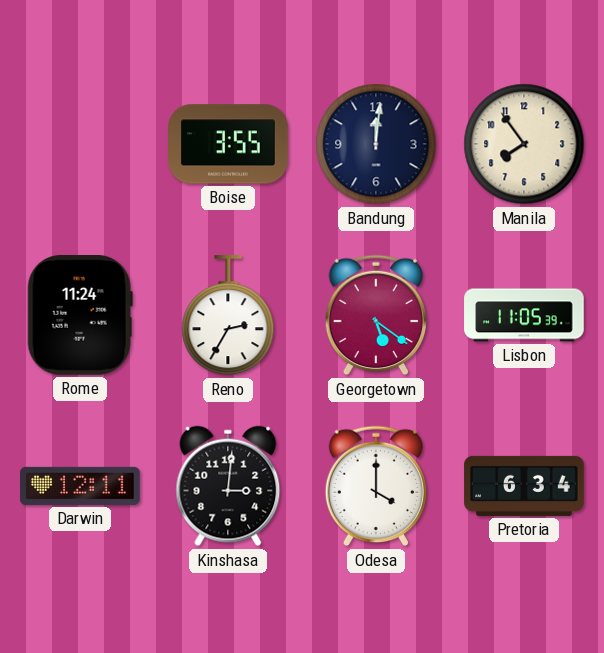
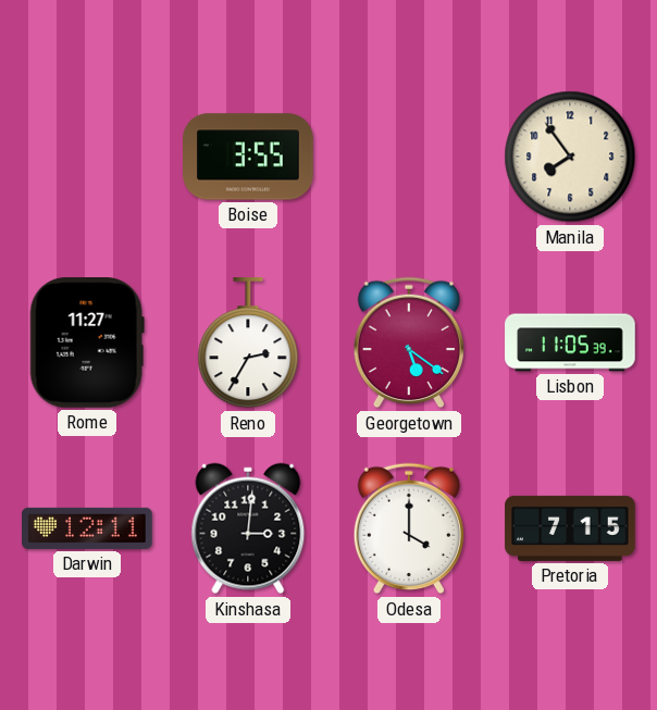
Bandung: 12:01 -> none
Rome: 11:24 -> 11:27
Pretoria: 6:34 -> 7:15
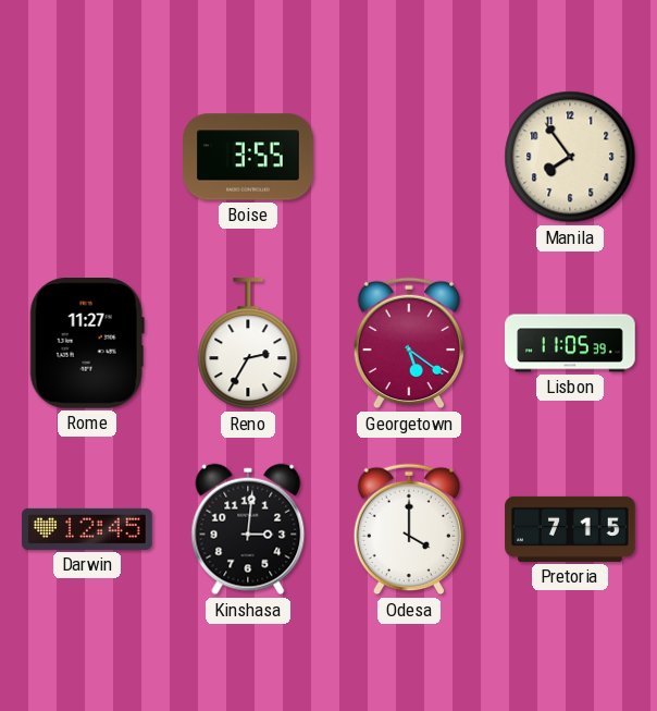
Darwin: 12:11 -> 12:45
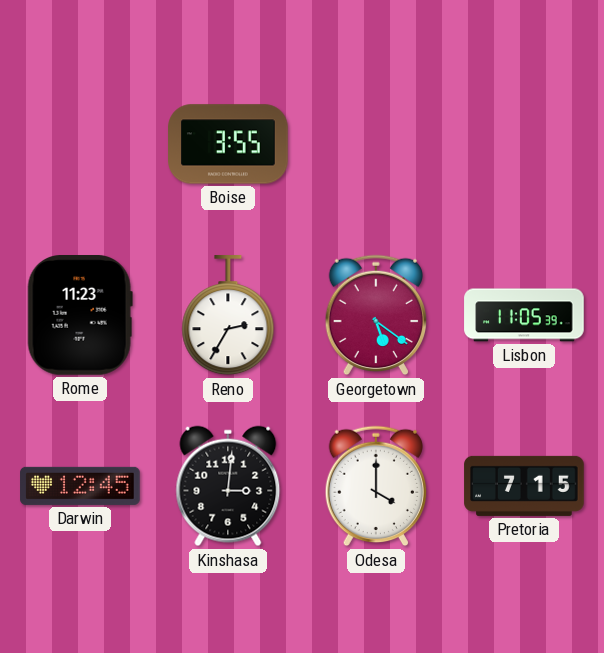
Manila: 7:54 -> none
Rome: 11:27 -> 11:23
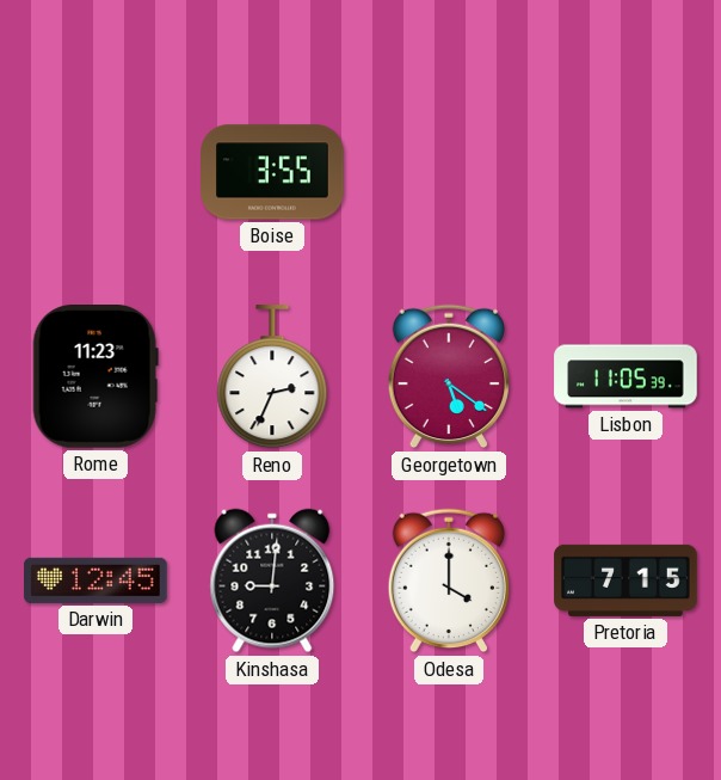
Reno: 2:35 -> 2:34
Kinshasa: 3:01 -> 9:01
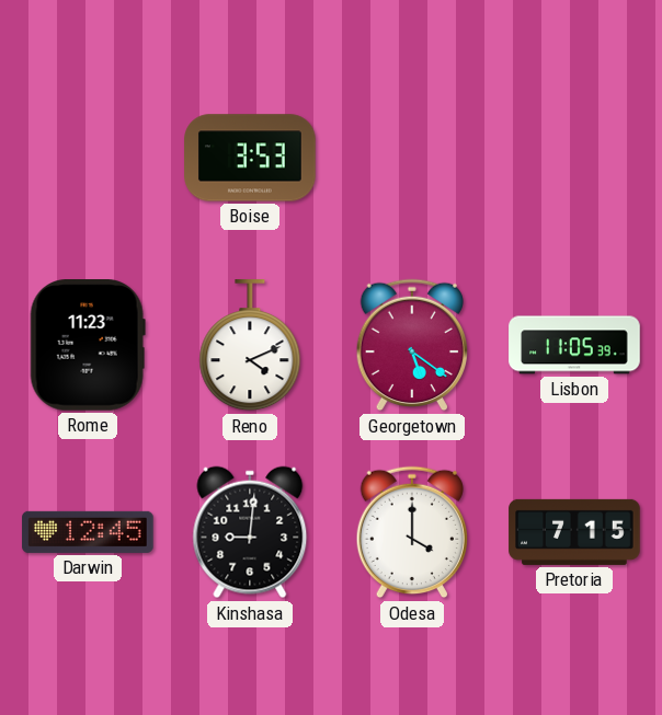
Boise: 3:55 -> 3:53
Reno: 2:34 -> 4:11
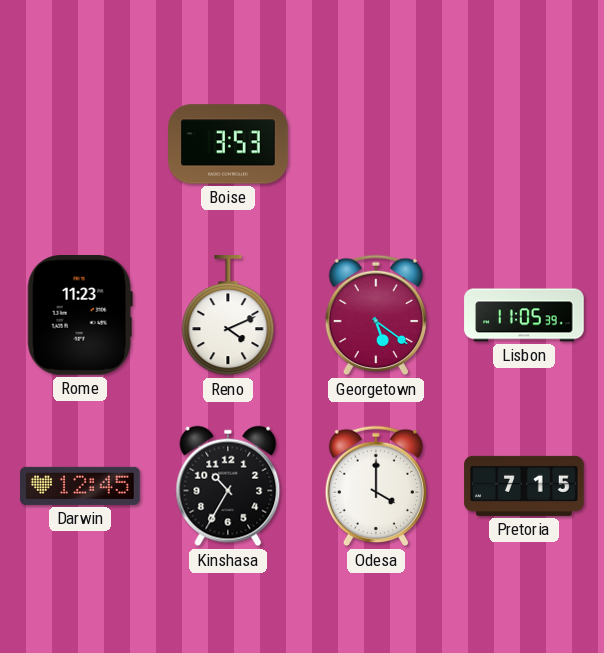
Kinshasa: 9:01 -> 10:35
